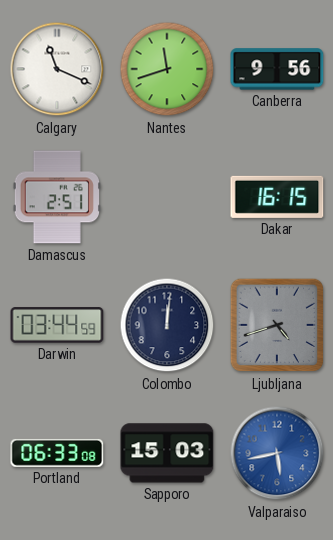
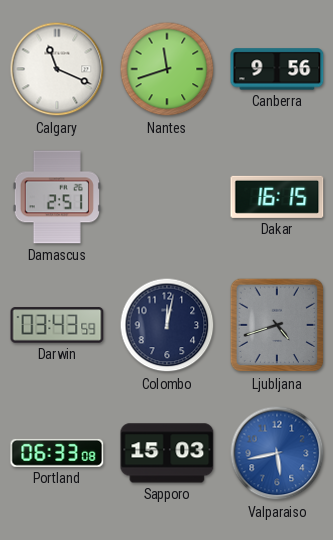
Darwin: 03:44 -> 03:43
Colombo: 12:01 -> 12:02
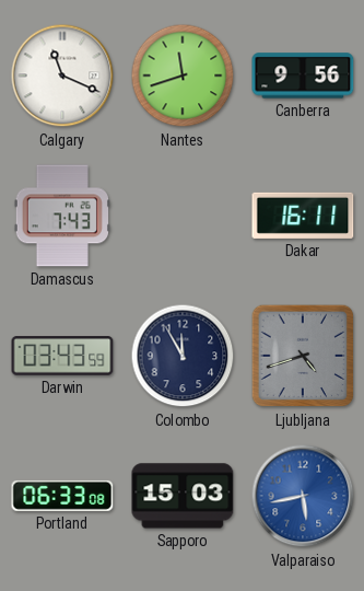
Damascus: 2:51 -> 7:43
Dakar: 16:15 -> 16:11
Colombo: 12:02 -> 11:55
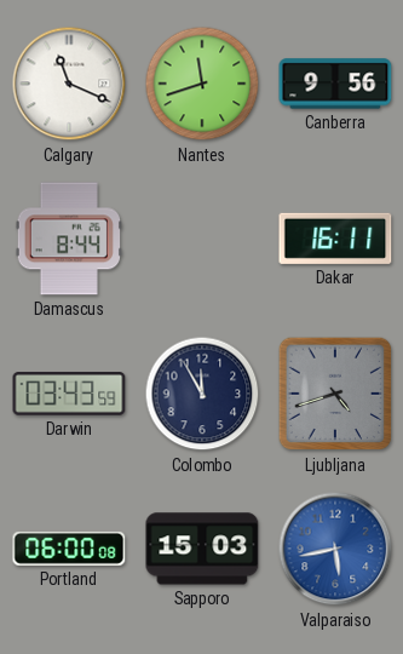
Damascus: 7:43 -> 8:44
Portland: 06:33 -> 06:00
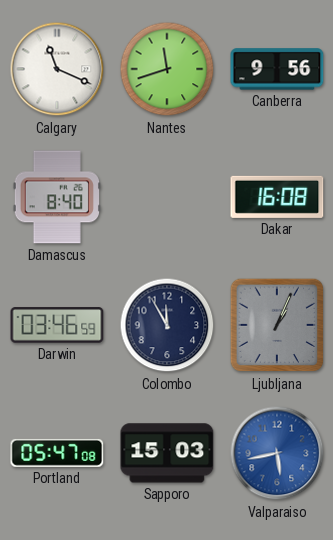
Damascus: 8:44 -> 8:40
Dakar: 16:11 -> 16:08
Darwin: 03:43 -> 03:46
Ljubljana: 4:42 -> 1:04
Portland: 06:00 -> 05:47
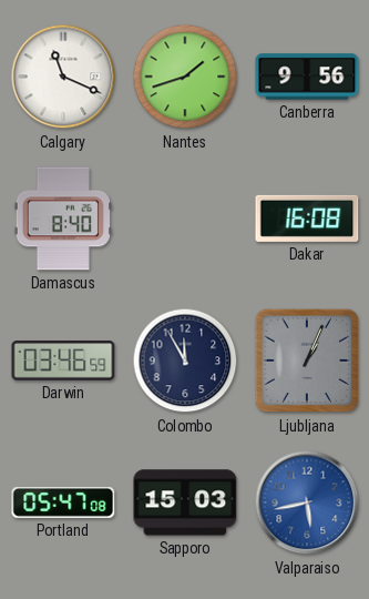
Nantes: 11:42 -> 1:42
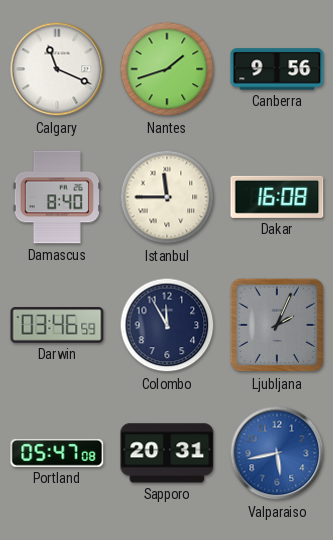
Istanbul: none -> 11:45
Ljubljana: 1:04 -> 2:04
Sapporo: 15:03 -> 20:31
